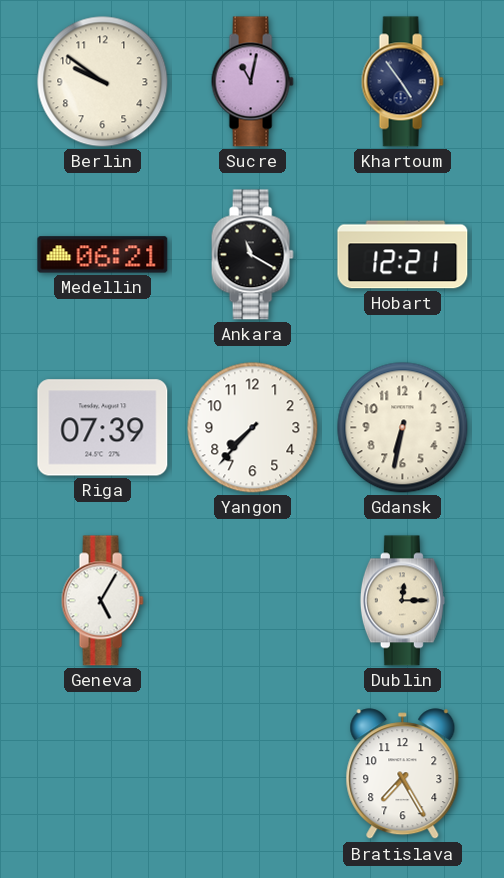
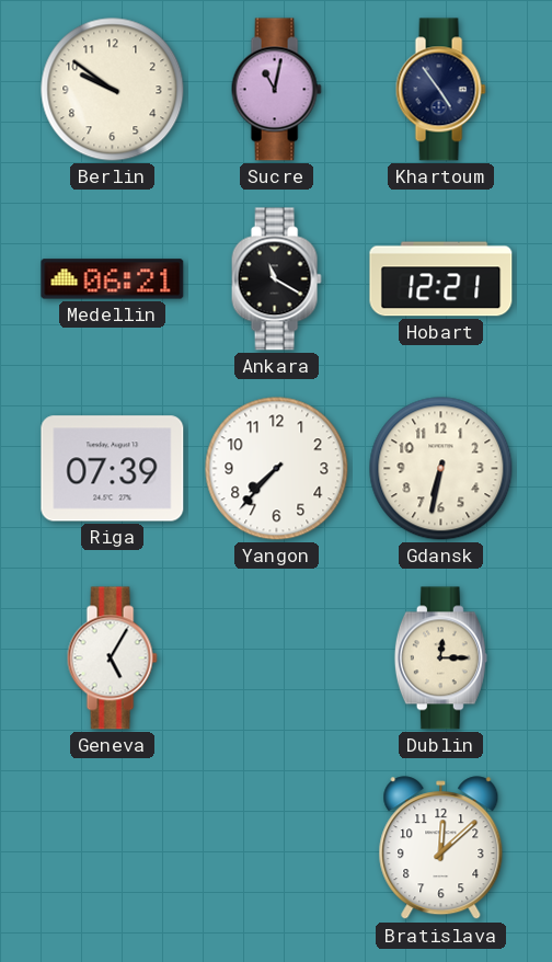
Bratislava: 7:25 -> 12:08
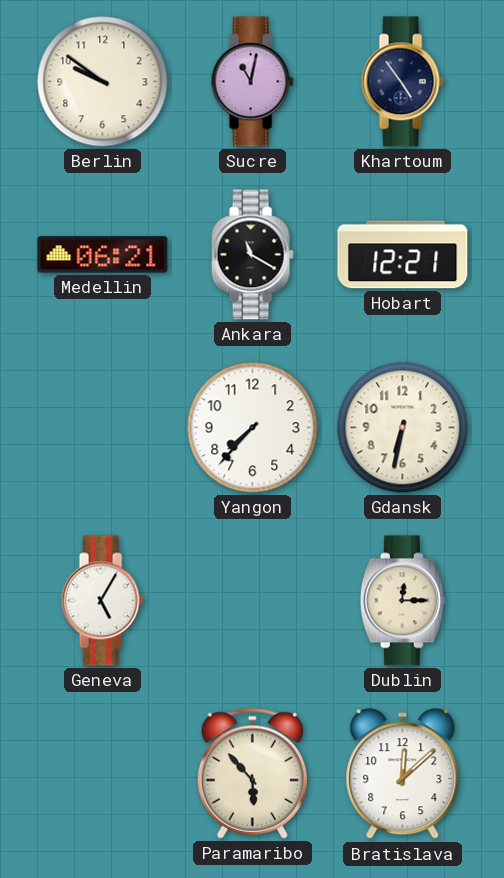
Riga: 07:39 -> none
Paramaribo: none -> 5:53
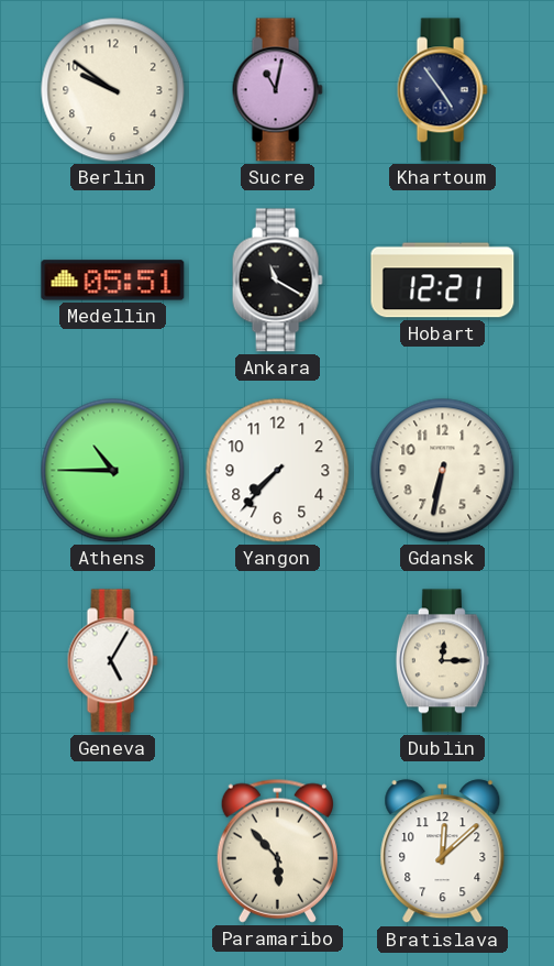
Medellin: 06:21 -> 05:51
Athens: none -> 10:45
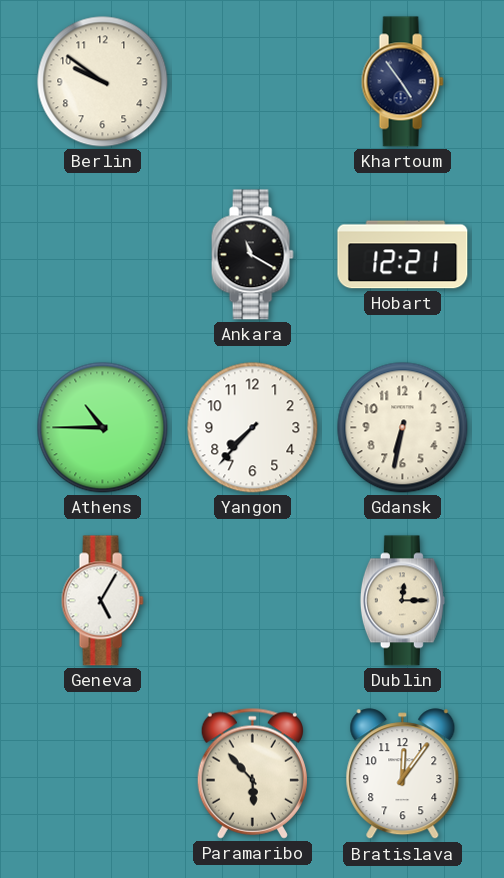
Sucre: 11:02 -> none
Medellin: 05:51 -> none
Bratislava: 12:08 -> 12:06
